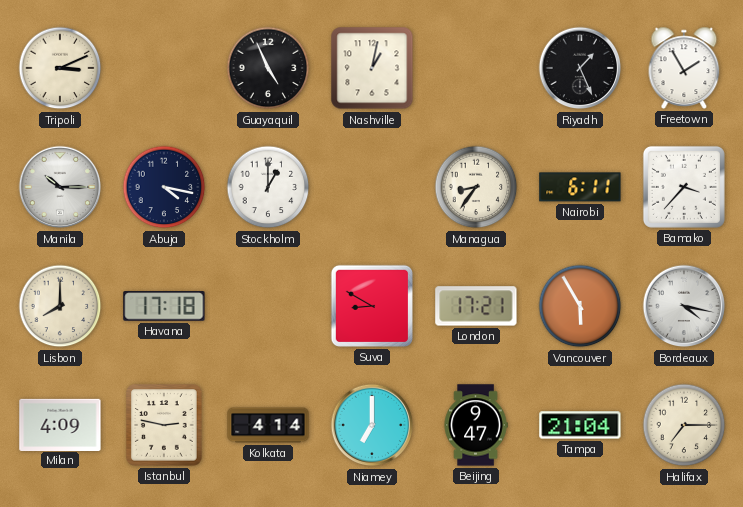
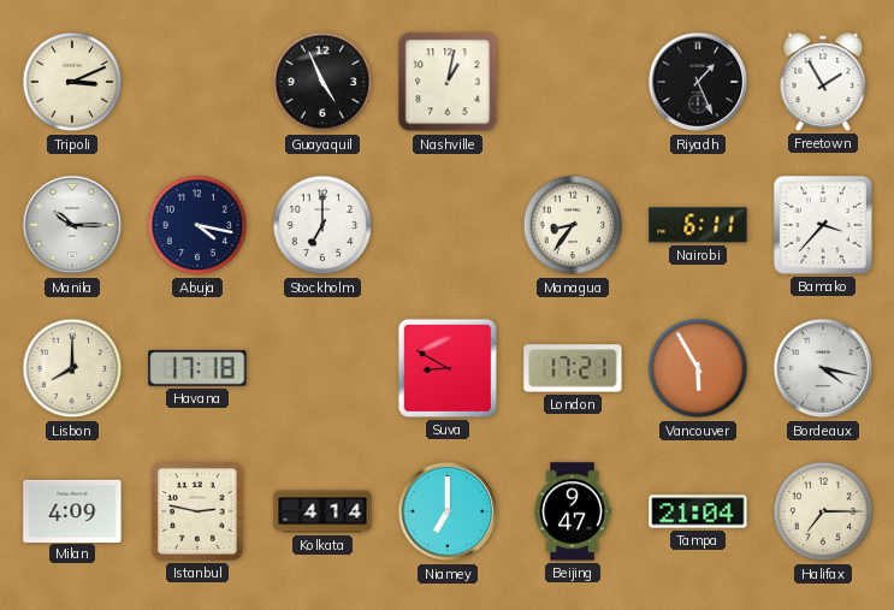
Stockholm: 1:00 -> 7:00
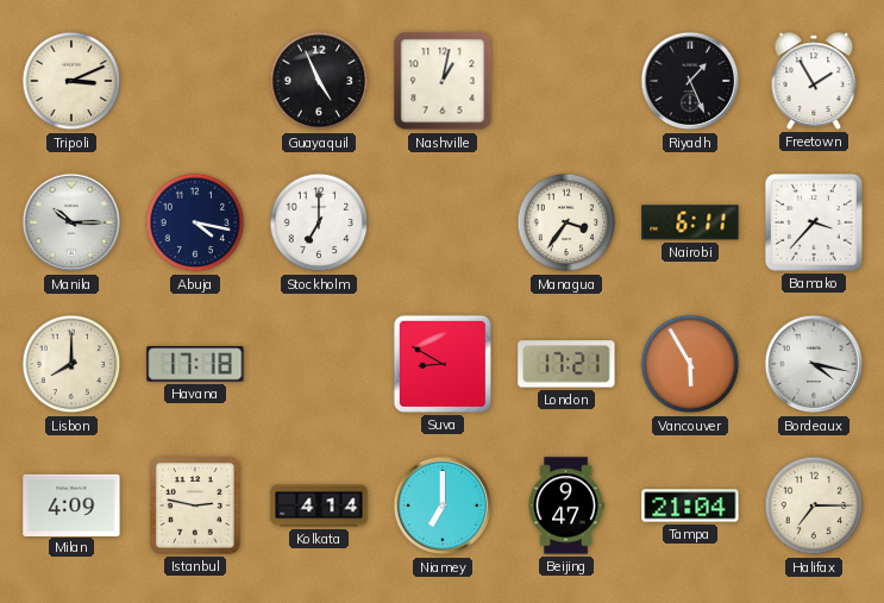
Managua: 8:36 -> 3:36
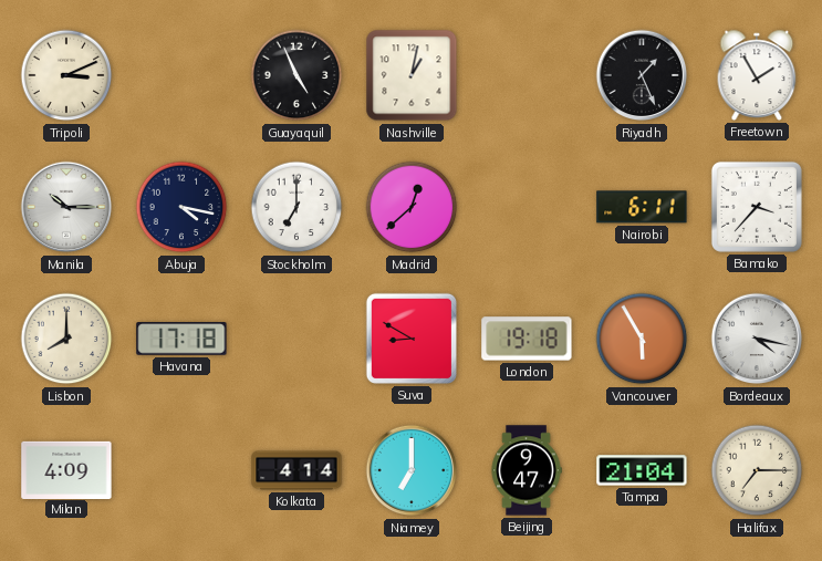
Madrid: none -> 12:38
Managua: 3:36 -> none
London: 17:21 -> 19:18
Istanbul: 2:47 -> none
